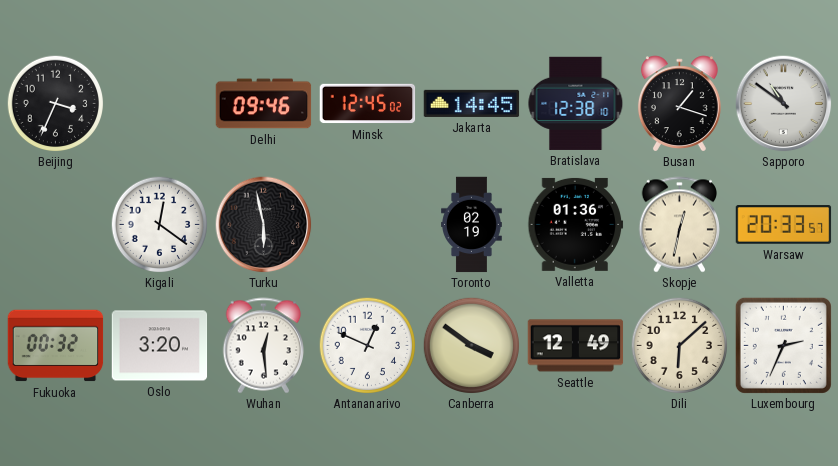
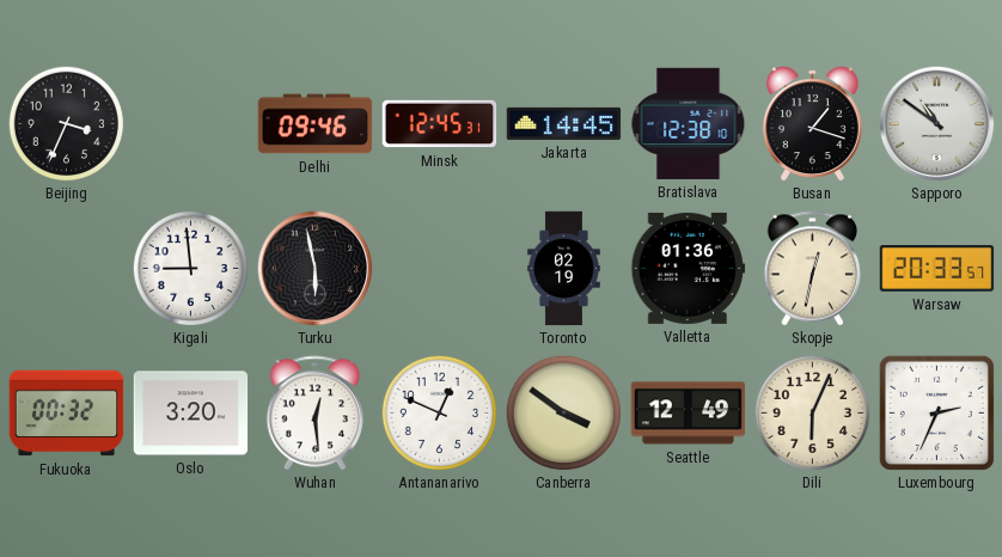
Minsk: 12:45:02 -> 12:45:31
Kigali: 12:21 -> 8:59
Dili: 6:08 -> 6:04
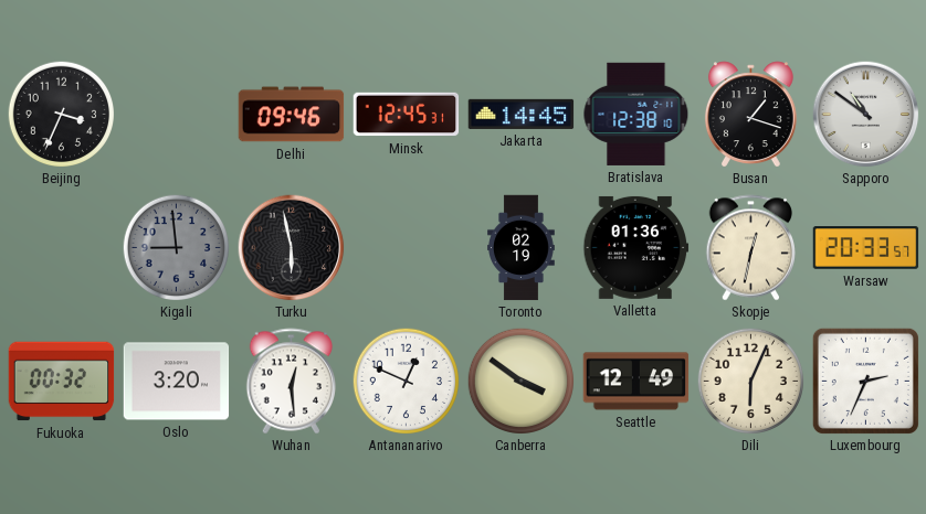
Kigali dial: white -> grey
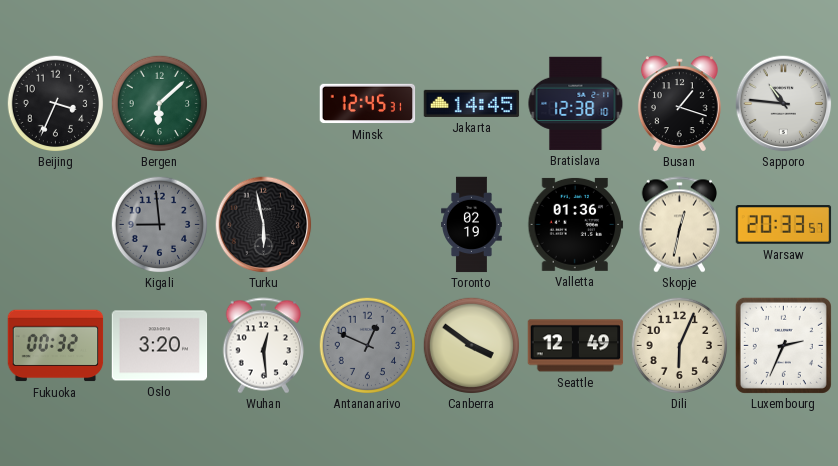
Bergen: none -> 6:08
Delhi: 09:46 -> none
Sapporo: 10:51 -> 10:46
Antananarivo dial: white -> grey
